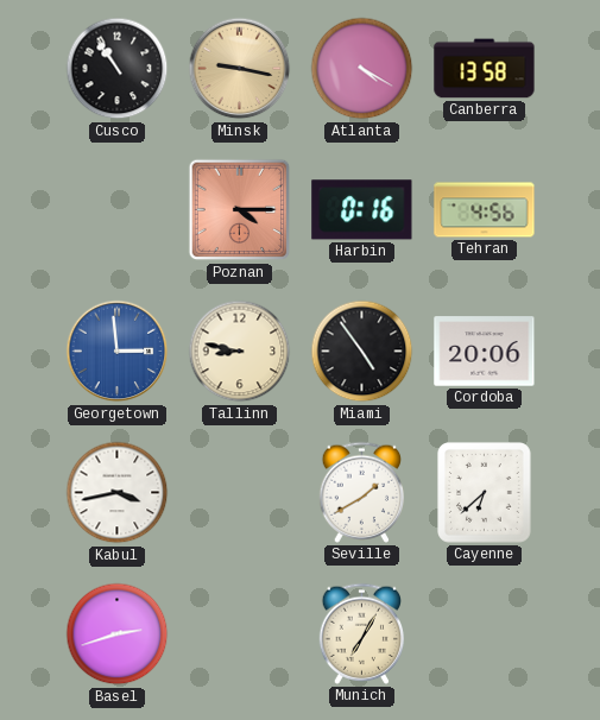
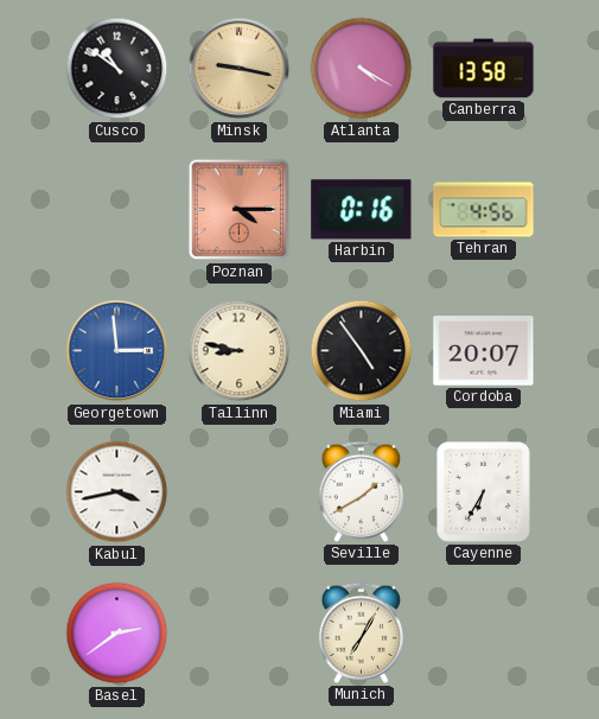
Cusco: 10:54 -> 10:51
Cordoba: 20:06 -> 20:07
Cayenne: 6:38 -> 6:35
Basel: 2:42 -> 2:39
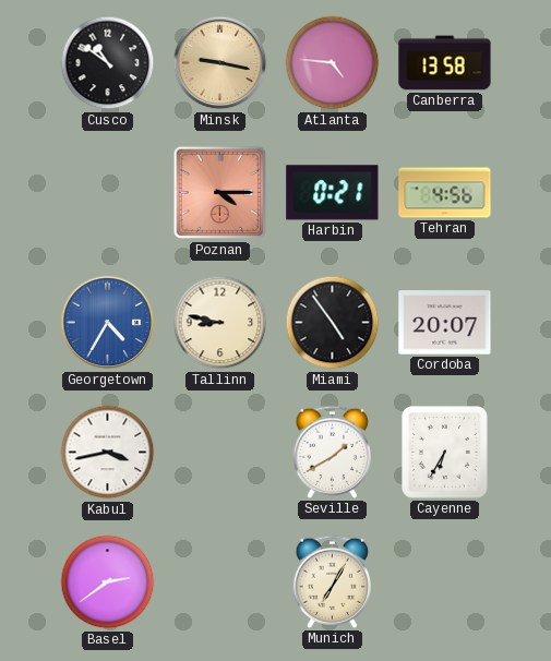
Atlanta: 4:20 -> 4:46
Harbin: 0:16 -> 0:21
Georgetown: 2:59 -> 4:35
